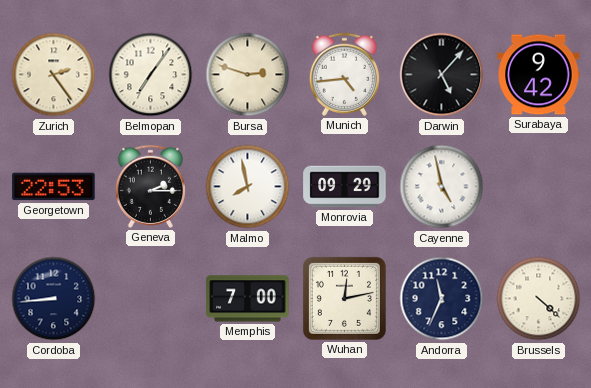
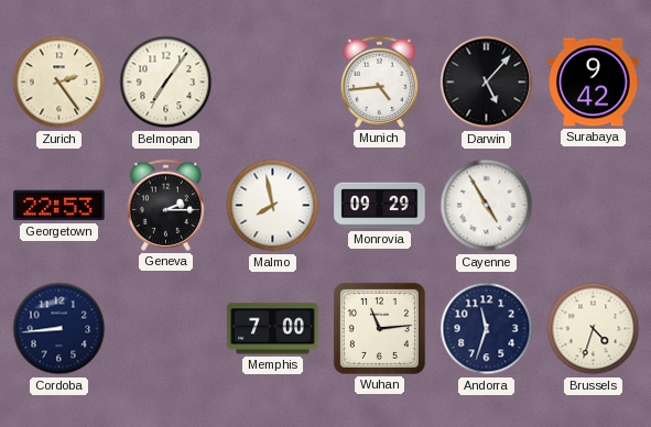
Bursa: 2:48 -> none
Cayenne: 4:58 -> 4:55
Wuhan: 12:13 -> 11:14
Andorra: 11:34 -> 11:33
Brussels: 4:22 -> 4:33
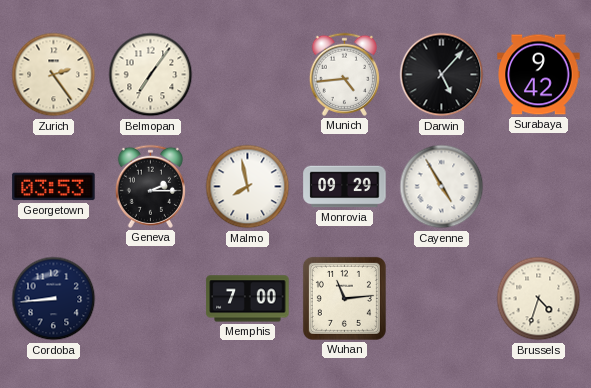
Georgetown: 22:53 -> 03:53
Andorra: 11:33 -> none
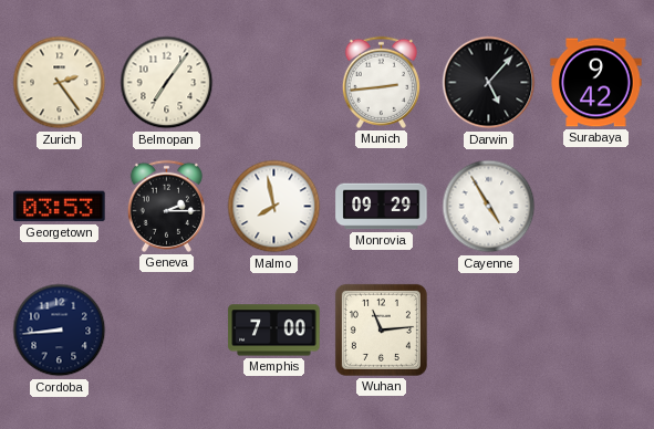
Munich: 4:44 -> 2:44
Brussels: 4:33 -> none
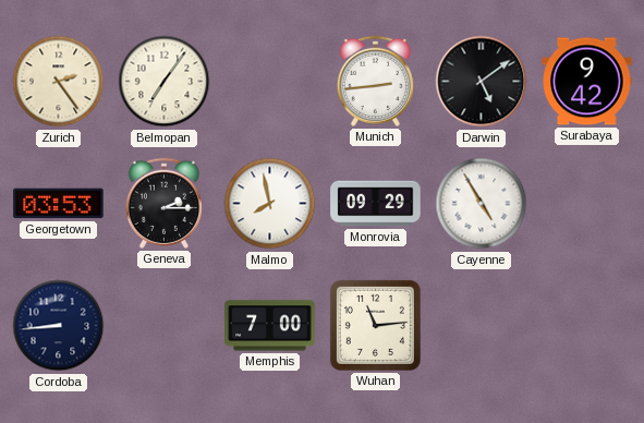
Darwin: 5:07 -> 5:09
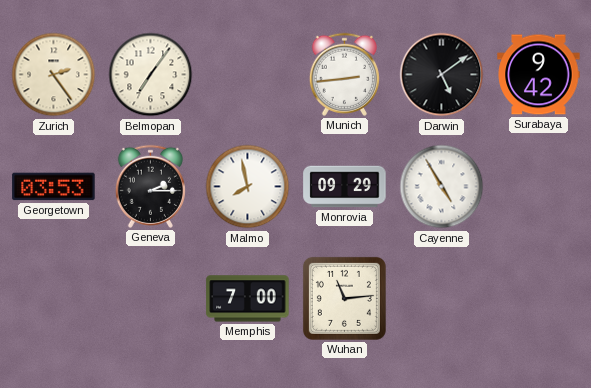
Cordoba: 8:44 -> none
